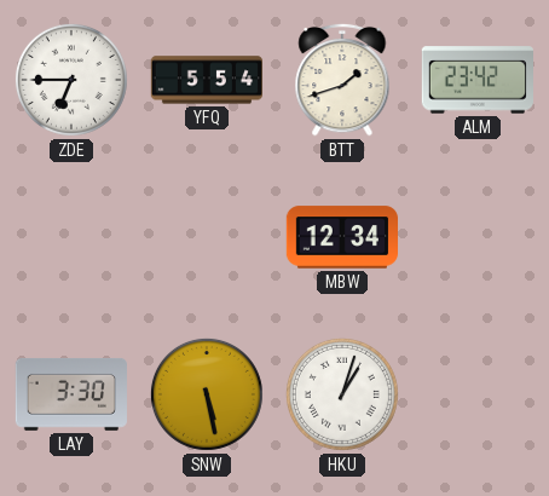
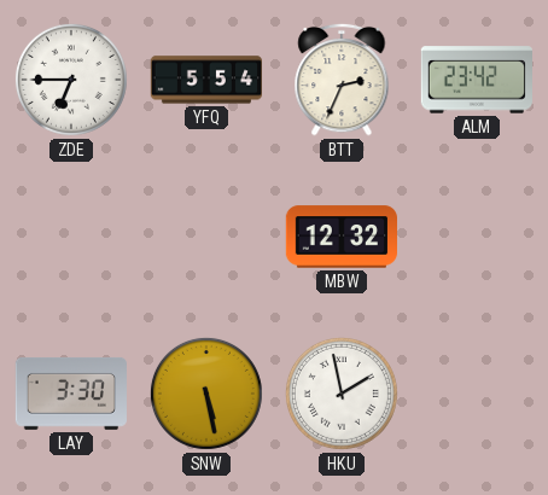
BTT: 1:42 -> 2:34
MBW: 12:34 -> 12:32
HKU: 1:03 -> 1:58
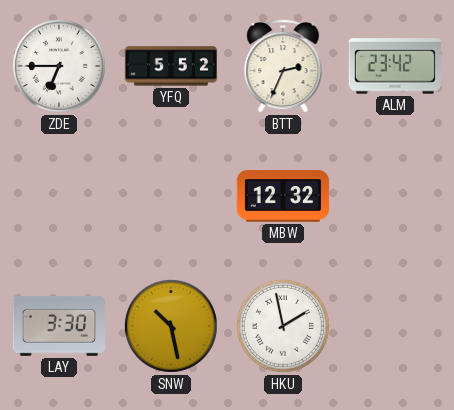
YFQ: 5:54 -> 5:52
SNW: 5:28 -> 10:28
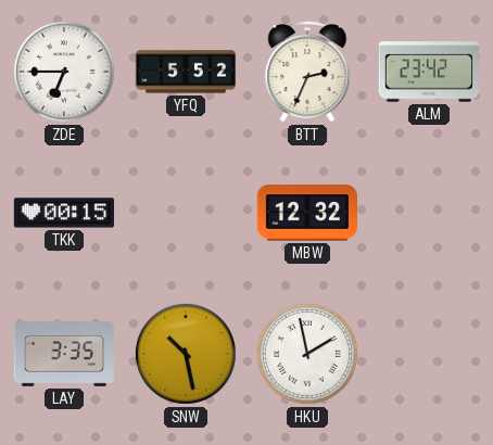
TKK: none -> 00:15
LAY: 3:30 -> 3:35
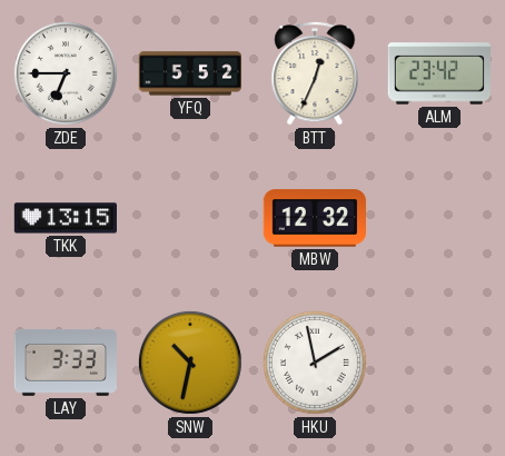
BTT: 2:34 -> 12:34
TKK: 00:15 -> 13:15
LAY: 3:35 -> 3:33
SNW: 10:28 -> 10:32
